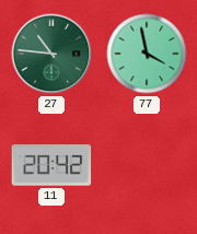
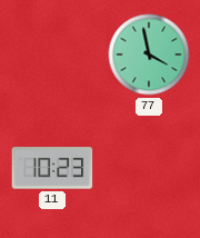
27: 10:46 -> none
11: 20:42 -> 10:23
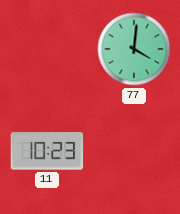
77: 3:58 -> 4:01
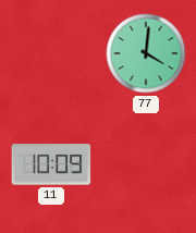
11: 10:23 -> 10:09
